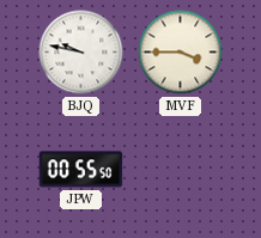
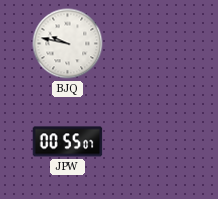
MVF: 3:45 -> none
JPW: 00:55:50 -> 00:55:07
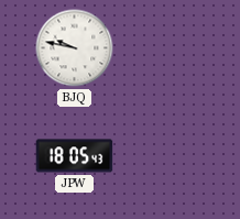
JPW: 00:55 -> 18:05
